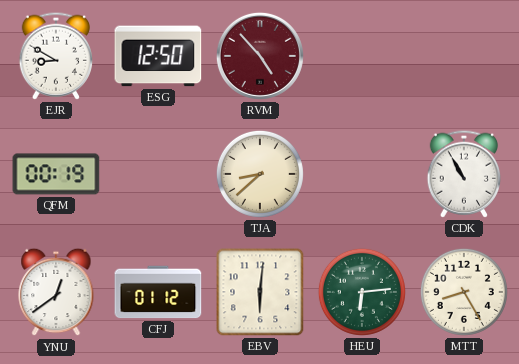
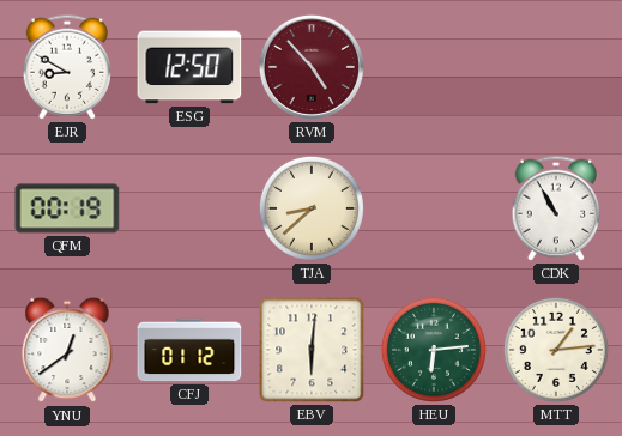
MTT: 8:25 -> 1:14
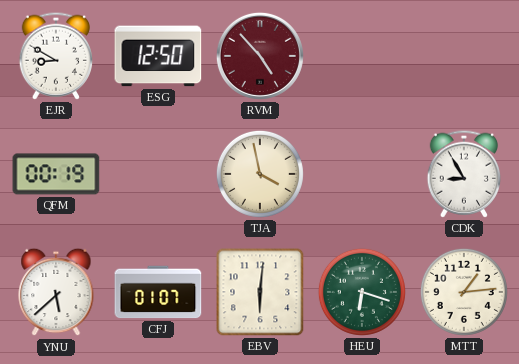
TJA: 8:38 -> 3:58
CDK: 10:55 -> 8:55
YNU: 12:39 -> 5:38
CFJ: 01:12 -> 01:07
HEU: 6:14 -> 6:18
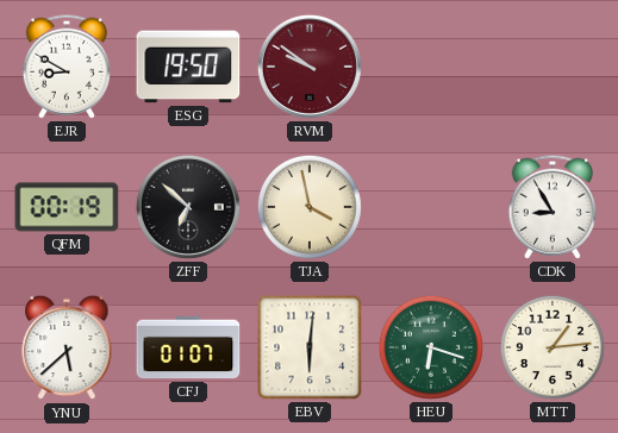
ESG: 12:50 -> 19:50
RVM: 4:53 -> 9:51
ZFF: none -> 6:52
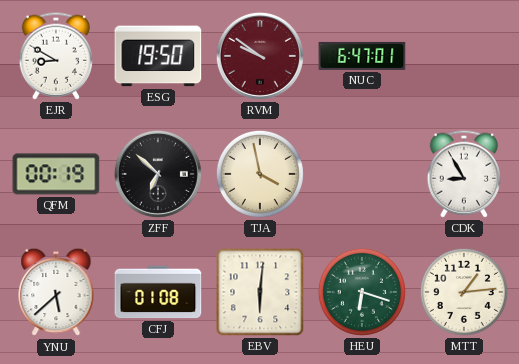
NUC: none -> 6:47
CFJ: 01:07 -> 01:08
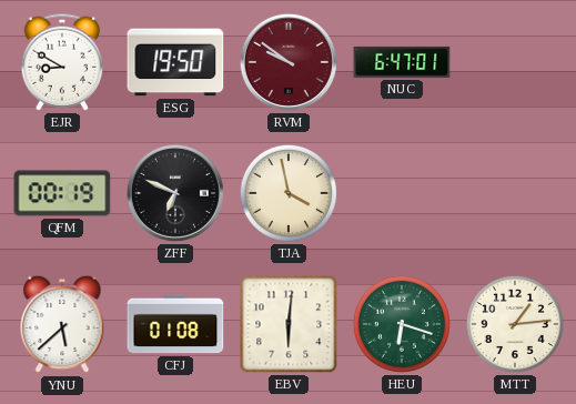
ZFF: 6:52 -> 6:49
CDK: 8:55 -> none
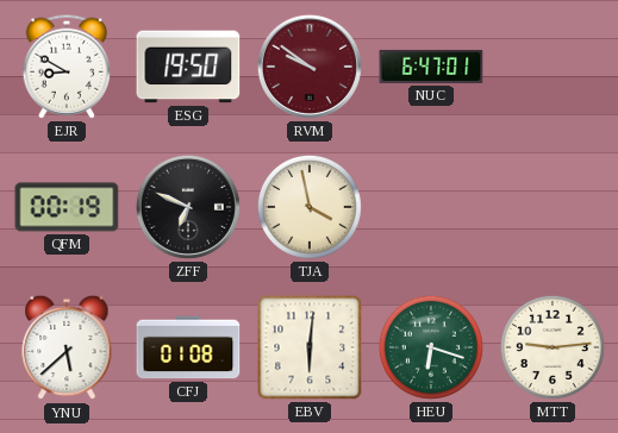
MTT: 1:14 -> 9:14
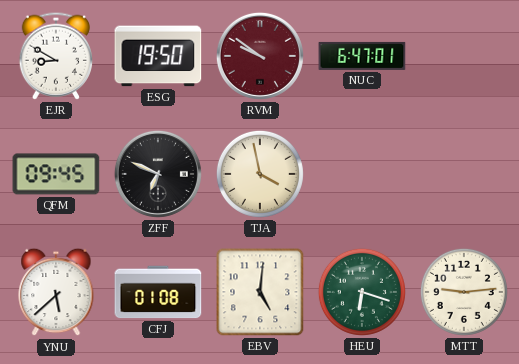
QFM: 00:19 -> 09:45
EBV: 6:01 -> 5:01
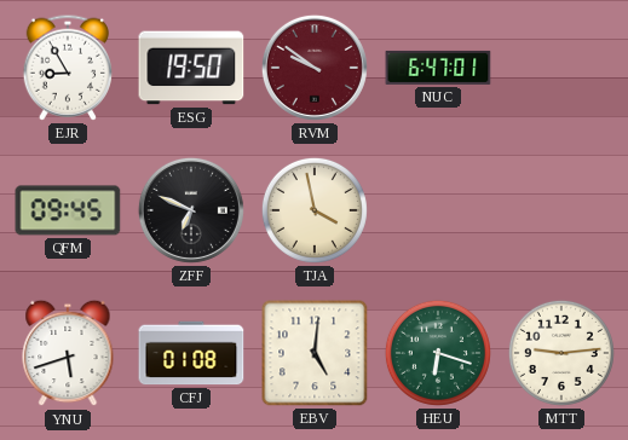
EJR: 8:50 -> 8:55
YNU: 5:38 -> 5:42
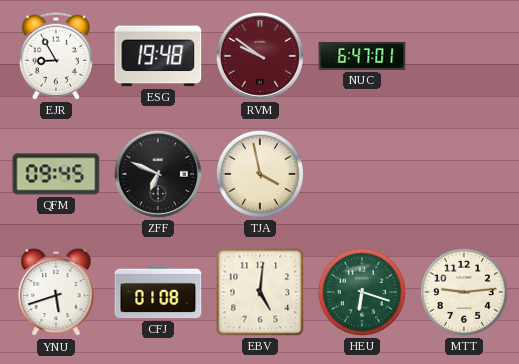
ESG: 19:50 -> 19:48
